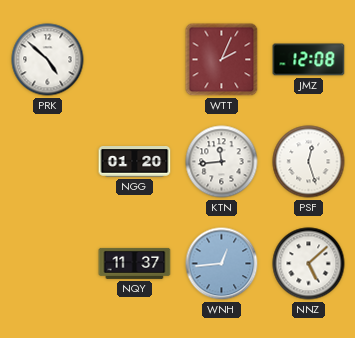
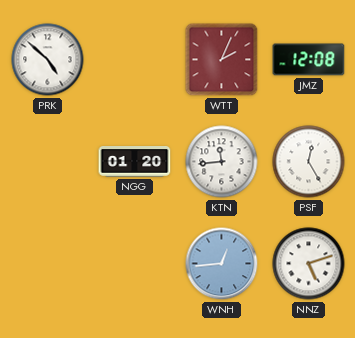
PSF: 12:27 -> 12:25
NQY: 11:37 -> none
NNZ: 5:08 -> 5:12
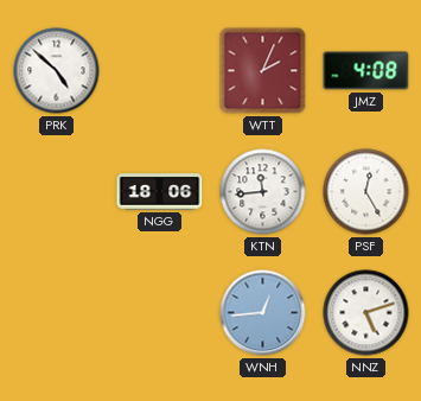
JMZ: 12:08 -> 4:08
NGG: 01:20 -> 18:06
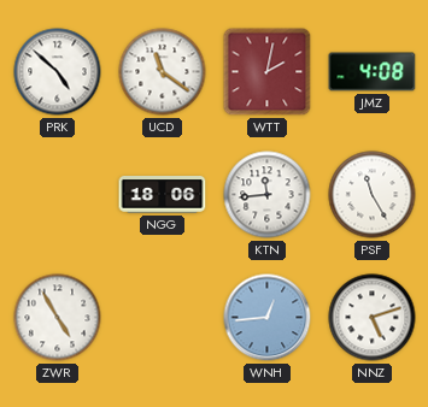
UCD: none -> 11:21
WTT: 2:04 -> 2:02
PSF: 12:25 -> 11:25
ZWR: none -> 4:55
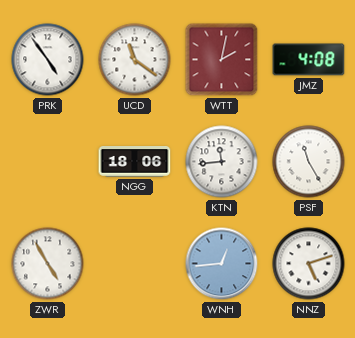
PRK: 4:52 -> 4:54
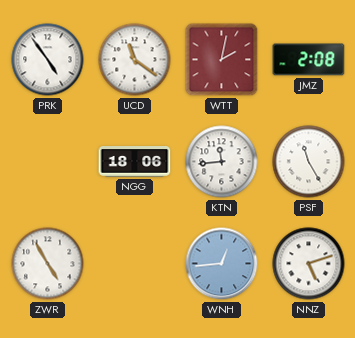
JMZ: 4:08 -> 2:08
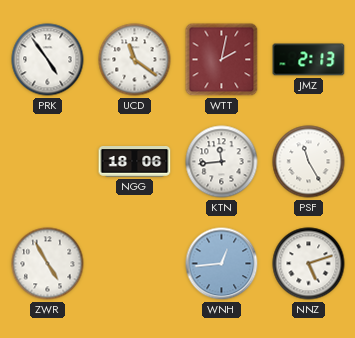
JMZ: 2:08 -> 2:13
